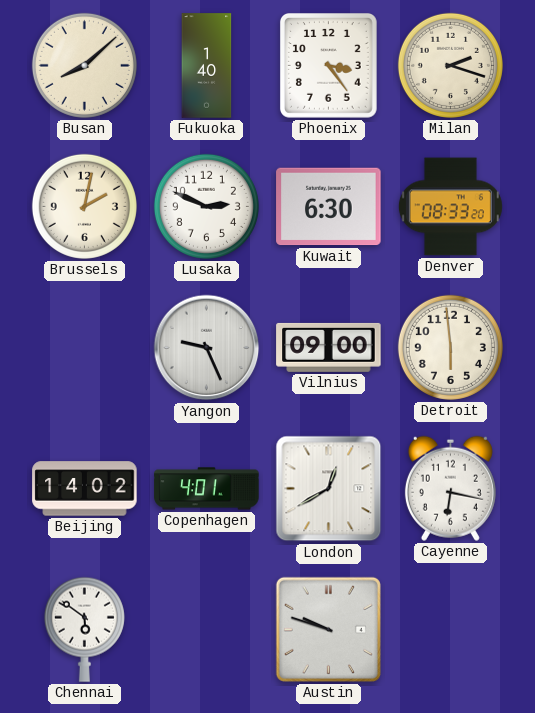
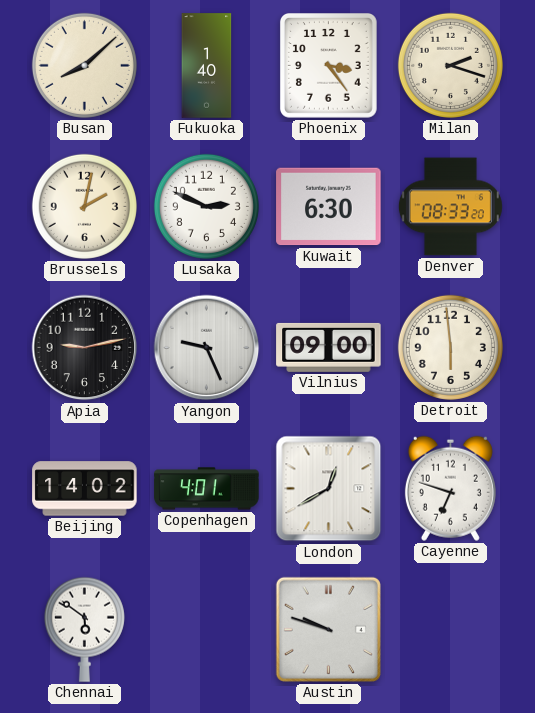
Apia: none -> 9:13
Cayenne: 6:17 -> 6:48
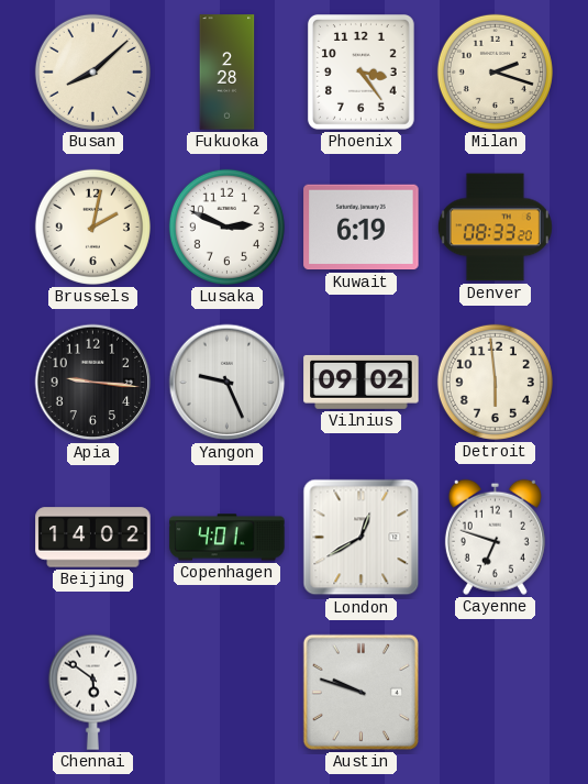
Fukuoka: 1:40 -> 2:28
Kuwait: 6:30 -> 6:19
Apia: 9:13 -> 9:16
Vilnius: 09:00 -> 09:02
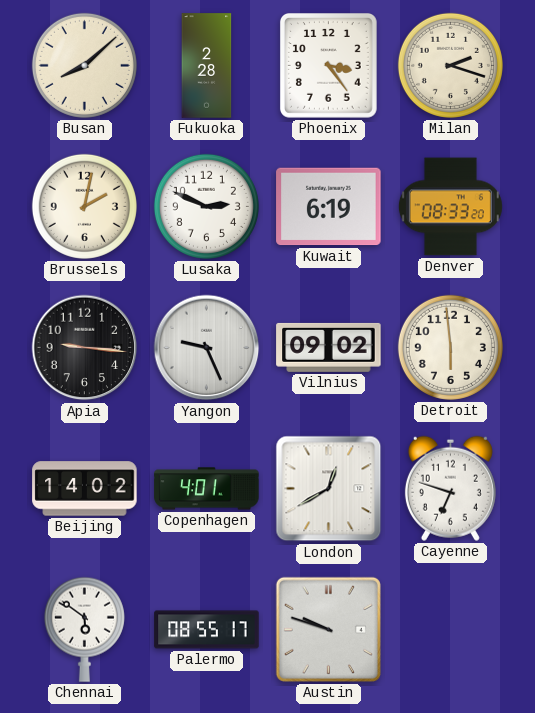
Palermo: none -> 08:55
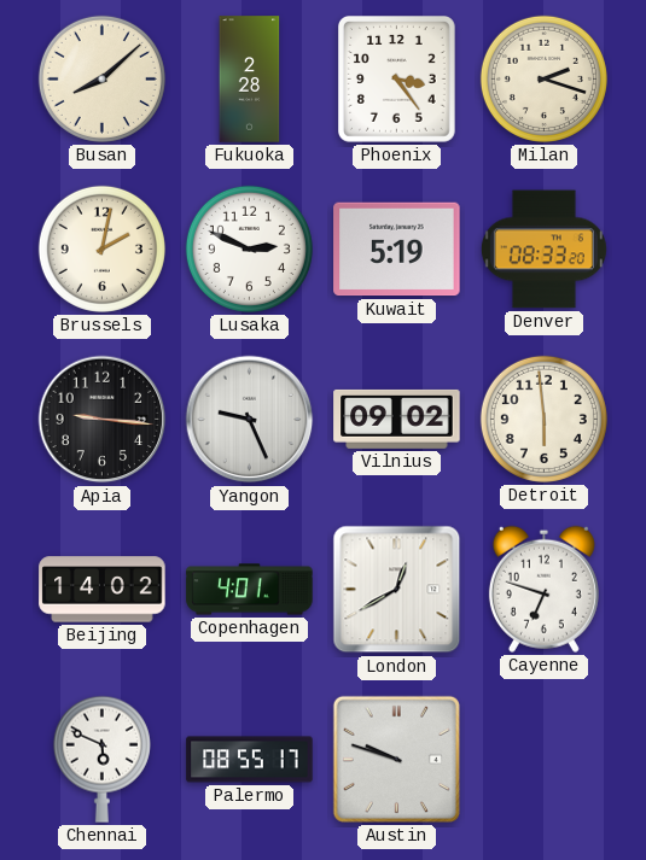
Kuwait: 6:19 -> 5:19
Chennai: 5:51 -> 5:49
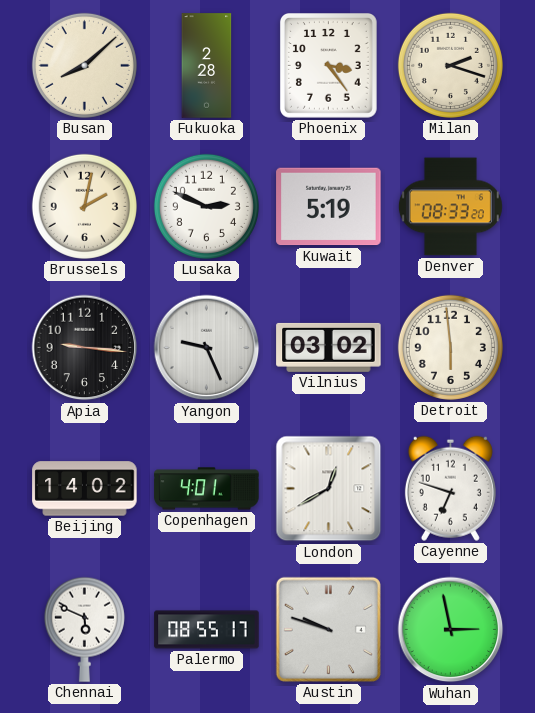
Vilnius: 09:02 -> 03:02
Wuhan: none -> 2:58
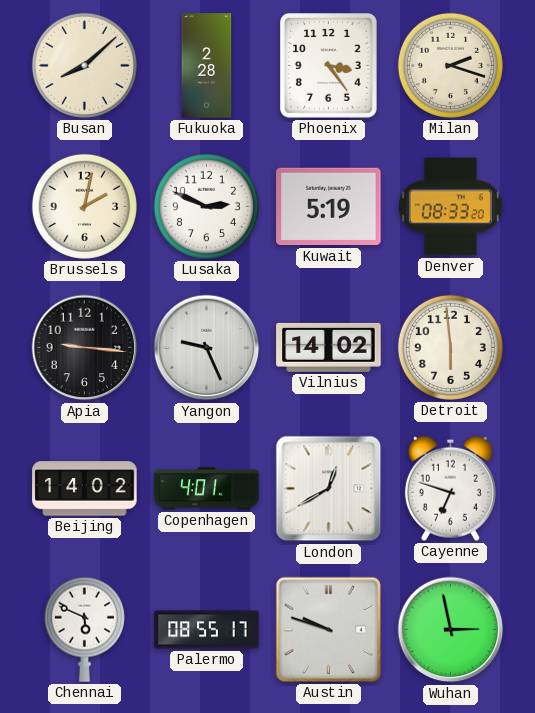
Vilnius: 03:02 -> 14:02
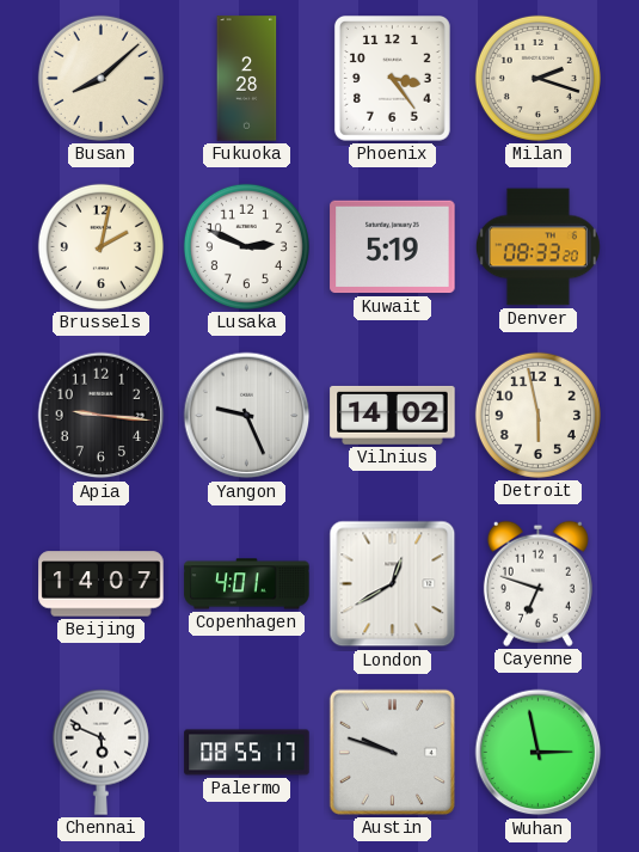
Detroit: 5:59 -> 5:58
Beijing: 14:02 -> 14:07
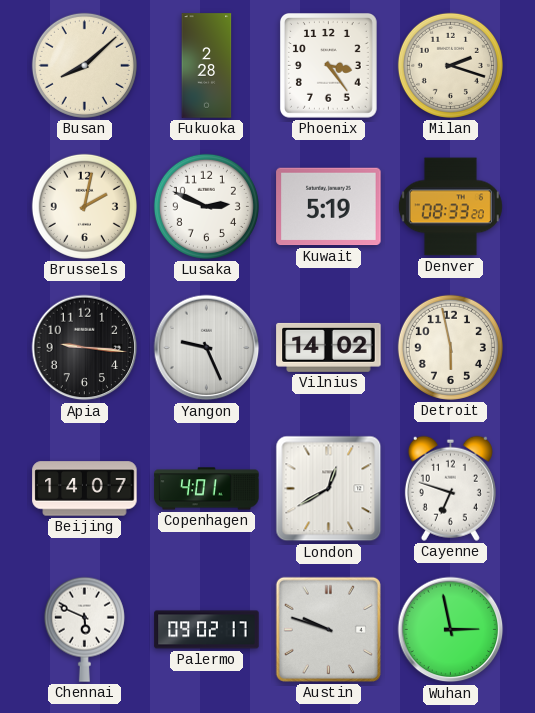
Palermo: 08:55 -> 09:02
